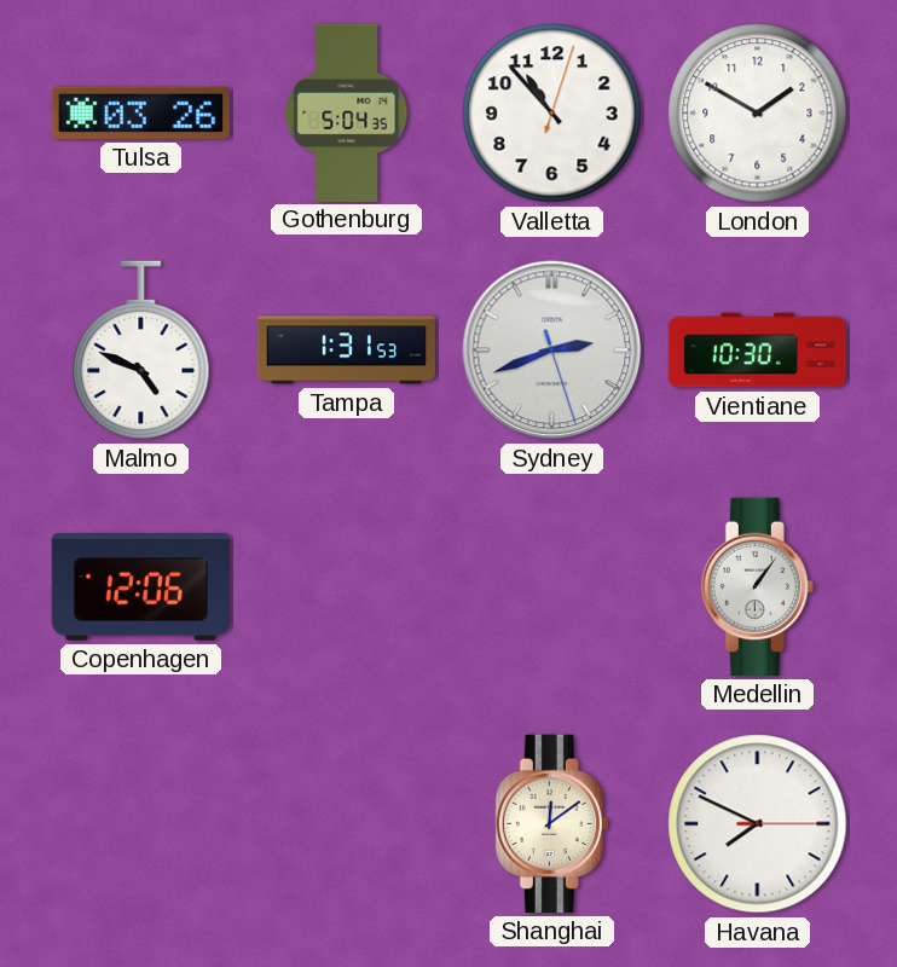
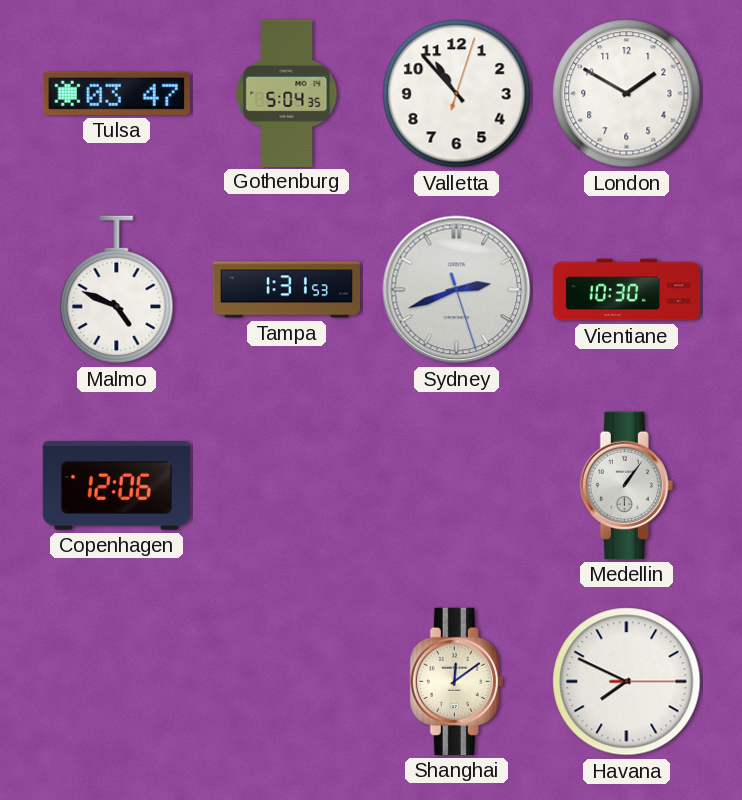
Tulsa: 03:26 -> 03:47
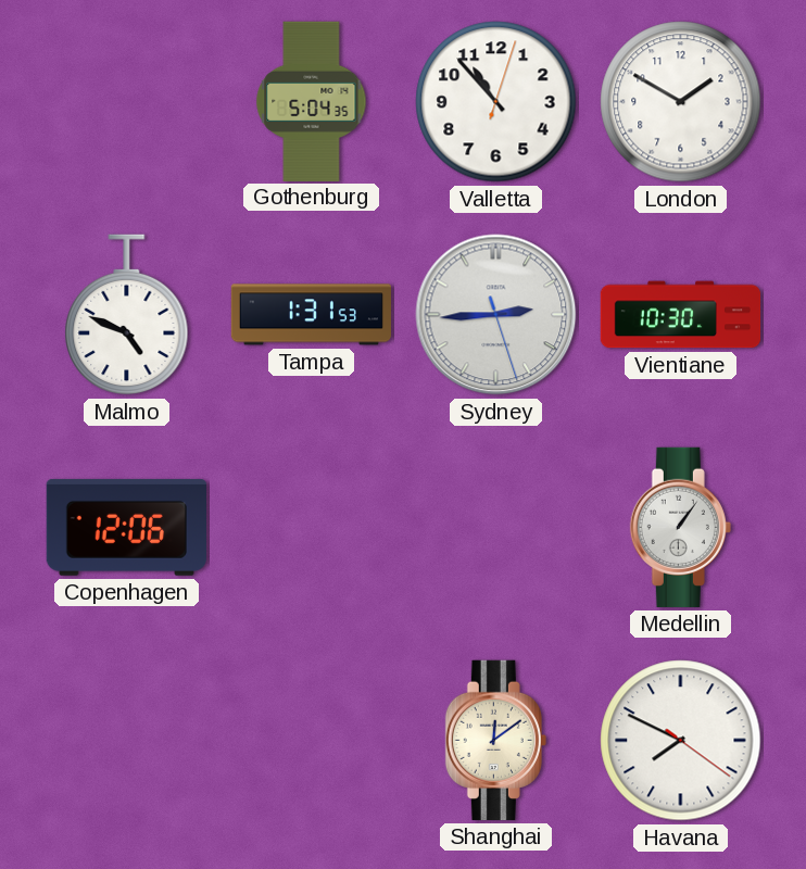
Tulsa: 03:47 -> none
Sydney: 2:41 -> 2:44
Havana: 7:49:15 -> 7:49:21
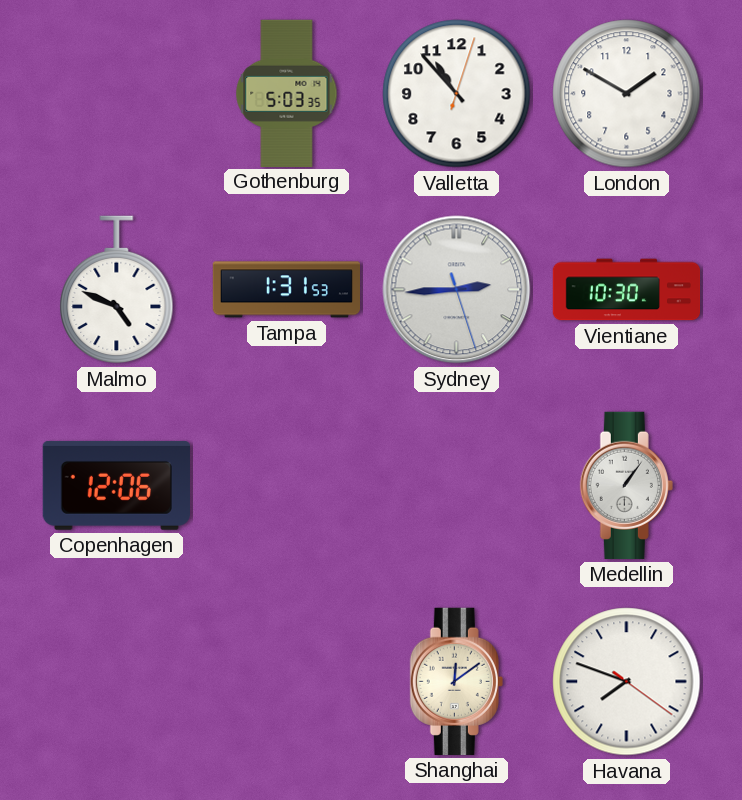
Gothenburg: 5:04 -> 5:03
Havana: 7:49 -> 7:48
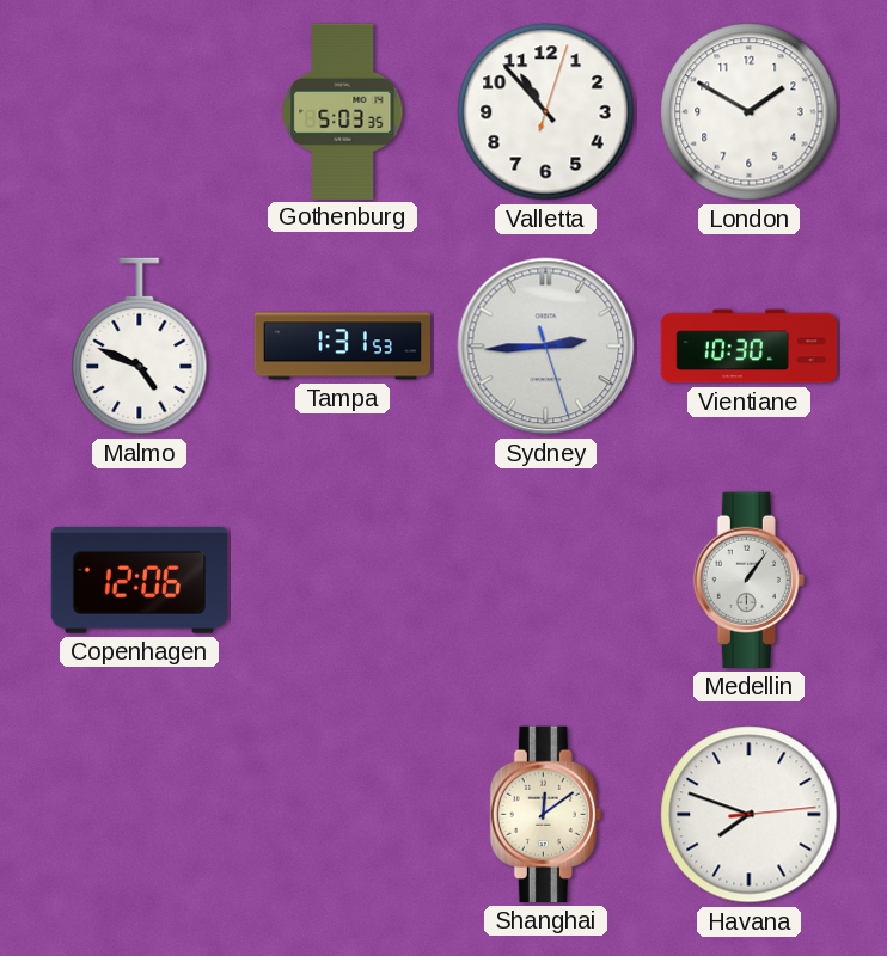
Havana: 7:48:21 -> 7:48:14
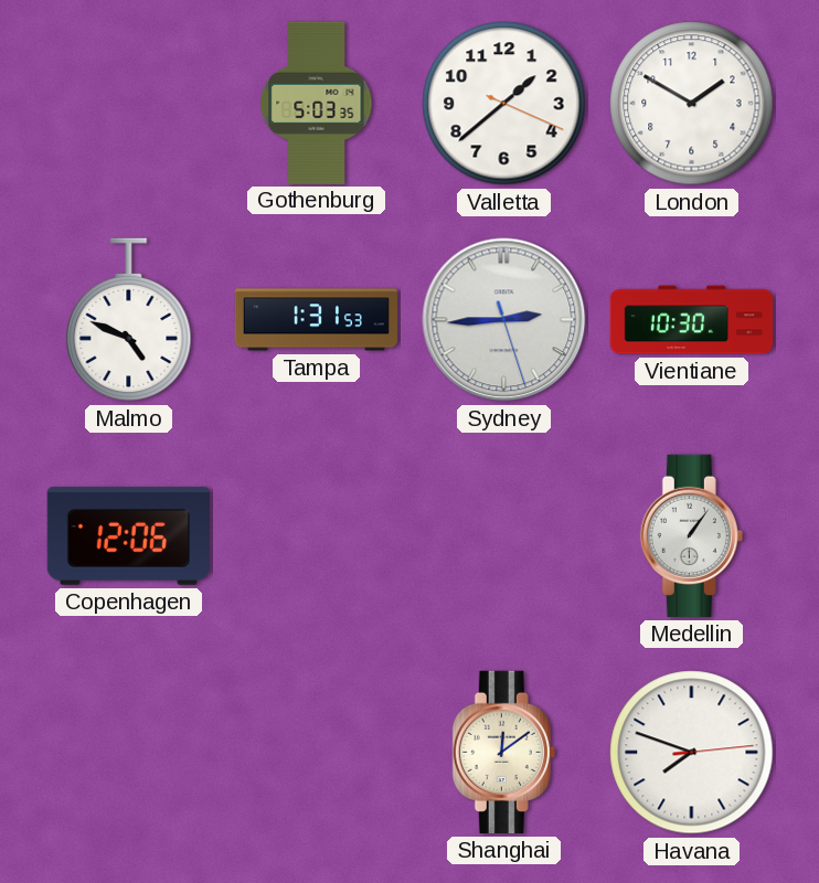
Valletta: 10:53 -> 1:38
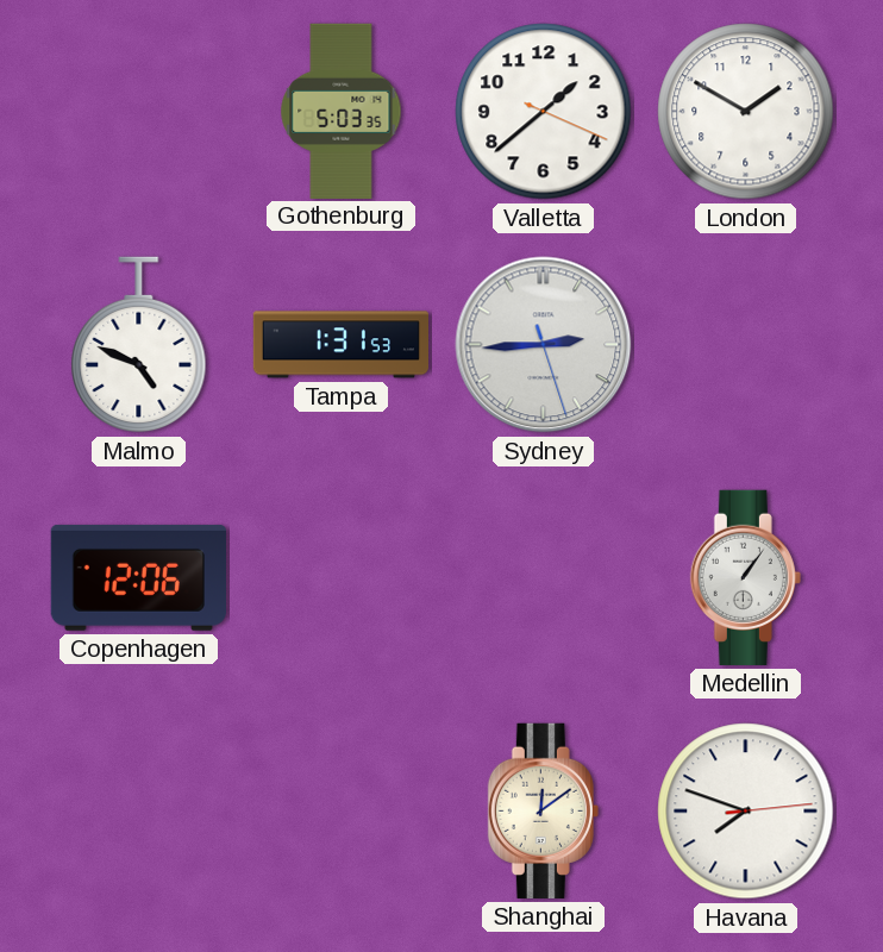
Vientiane: 10:30 -> none
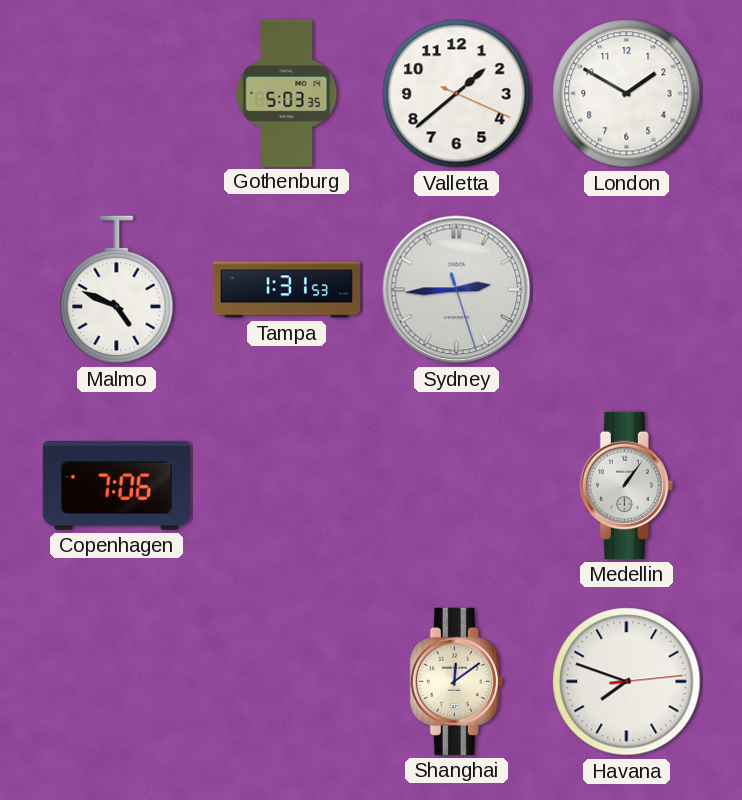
Copenhagen: 12:06 -> 7:06
